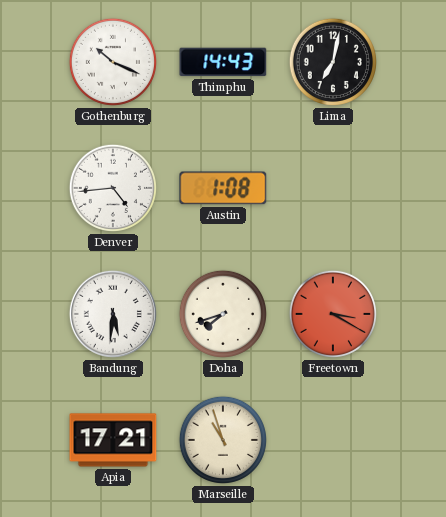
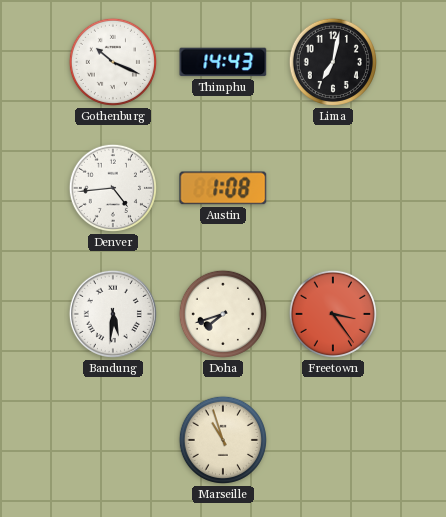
Freetown: 3:20 -> 3:24
Apia: 17:21 -> none
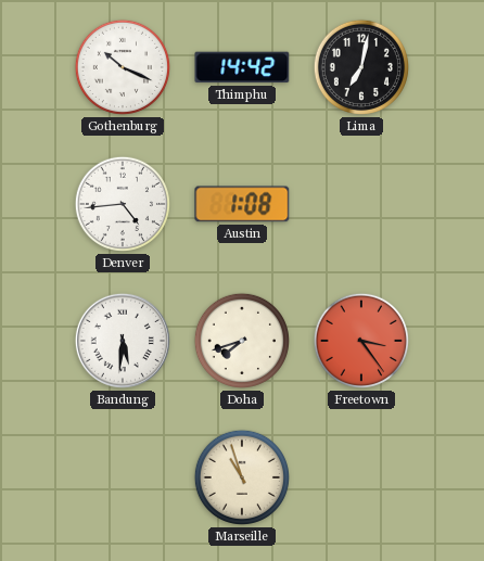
Thimphu: 14:43 -> 14:42
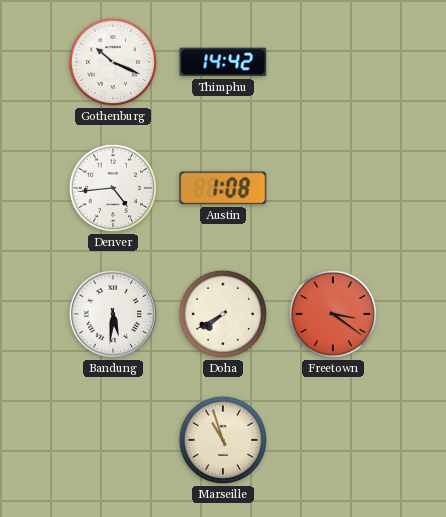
Lima: 7:02 -> none
Doha: 7:42 -> 7:40
Freetown: 3:24 -> 3:21
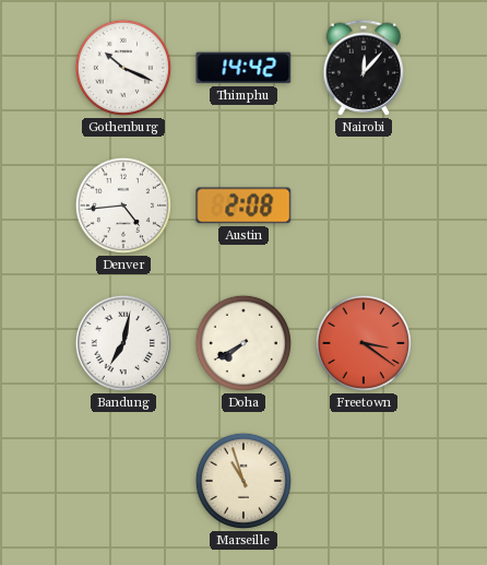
Nairobi: none -> 12:07
Austin: 1:08 -> 2:08
Bandung: 5:31 -> 7:02
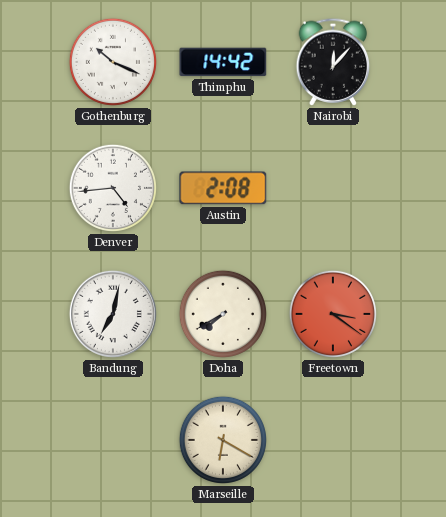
Marseille: 10:57 -> 6:20
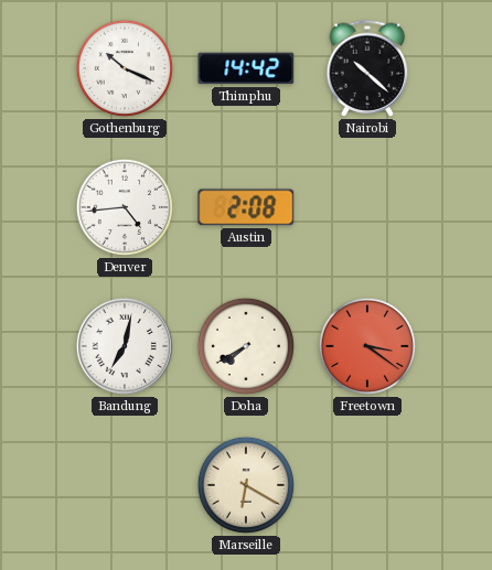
Nairobi: 12:07 -> 10:22
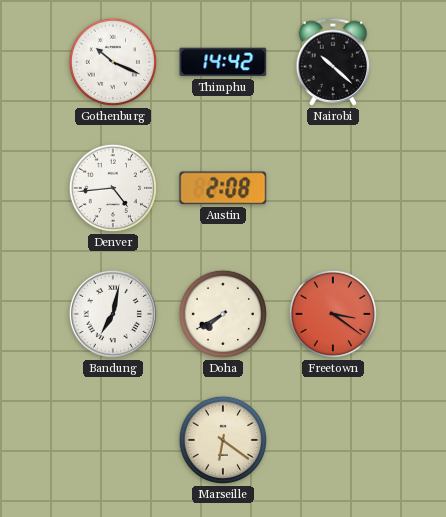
Marseille: 6:20 -> 6:21
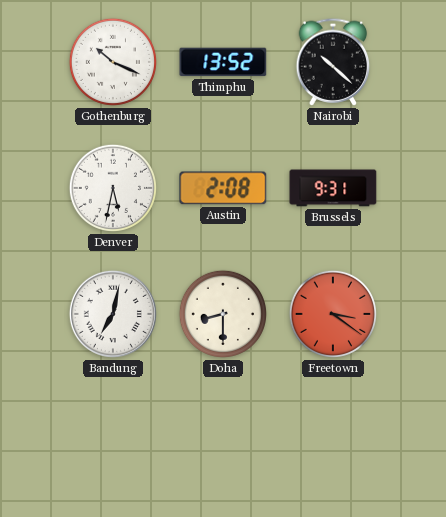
Thimphu: 14:42 -> 13:52
Denver: 4:44 -> 5:32
Brussels: none -> 9:31
Doha: 7:40 -> 8:30
Marseille: 6:21 -> none
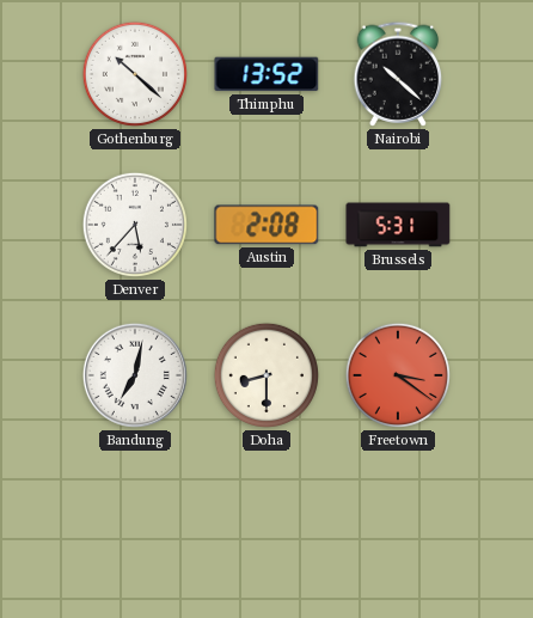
Gothenburg: 10:19 -> 10:22
Denver: 5:32 -> 5:37
Brussels: 9:31 -> 5:31
